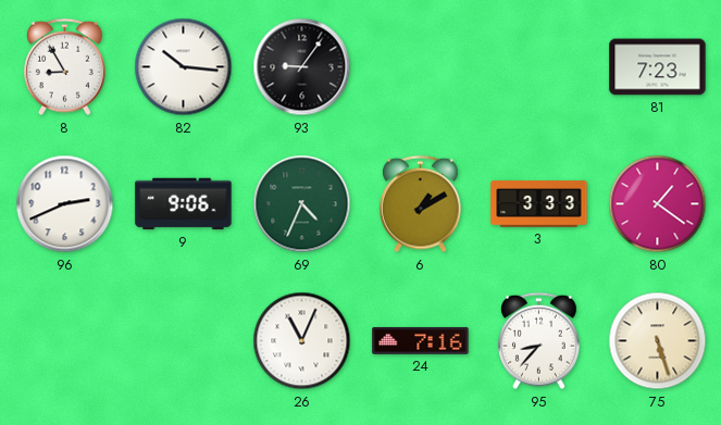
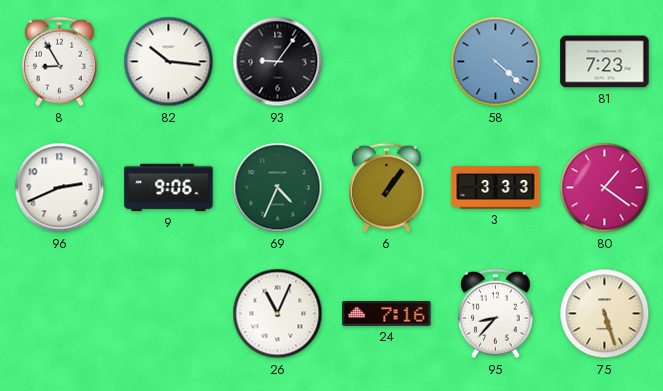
58: none -> 4:22
6: 1:10 -> 1:06
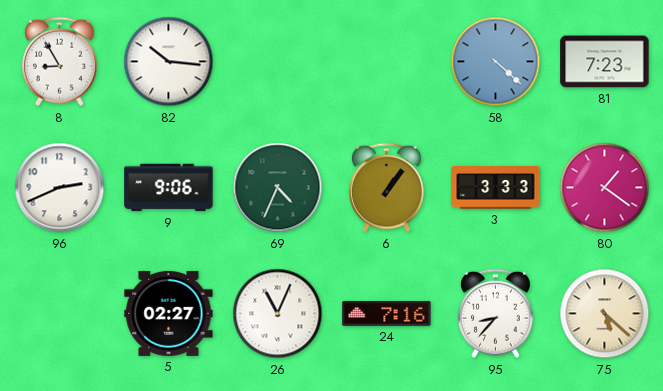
93: 9:06 -> none
5: none -> 02:27
75: 5:27 -> 5:22
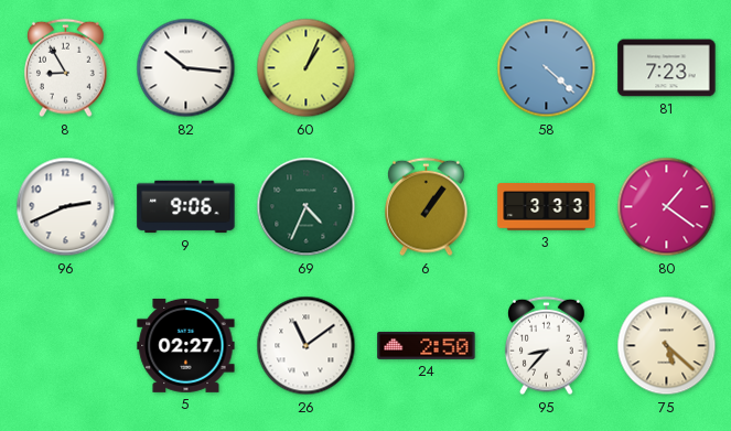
60: none -> 1:04
26: 11:04 -> 11:09
24: 7:16 -> 2:50
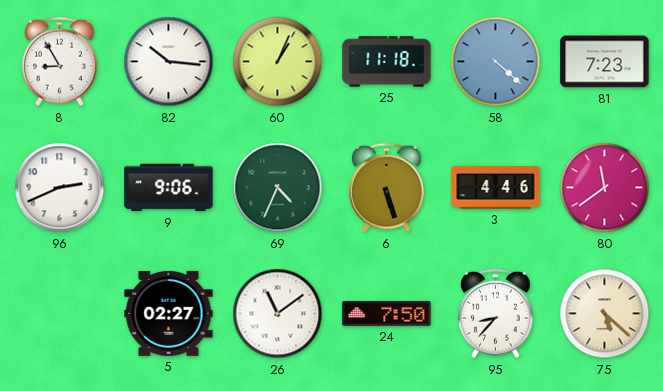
25: none -> 11:18
6: 1:06 -> 5:27
3: 3:33 -> 4:46
80: 1:21 -> 11:39
24: 2:50 -> 7:50
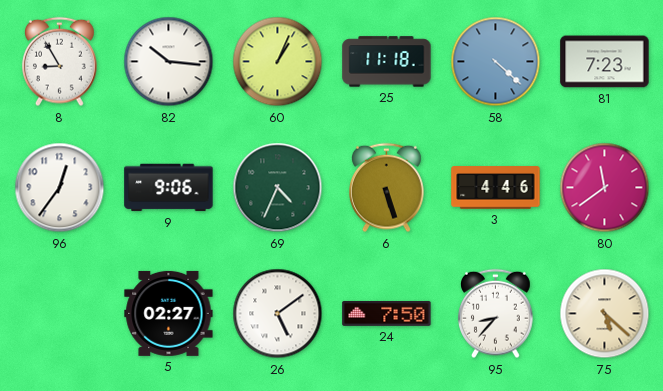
96: 2:41 -> 12:36
26: 11:09 -> 5:09
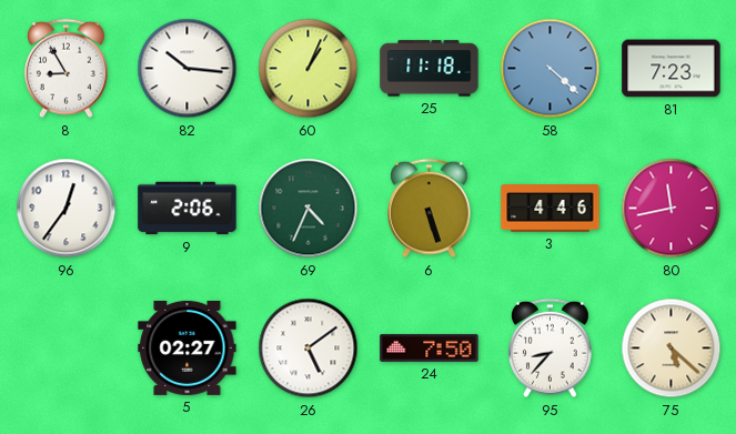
9: 9:06 -> 2:06
80: 11:39 -> 11:43
